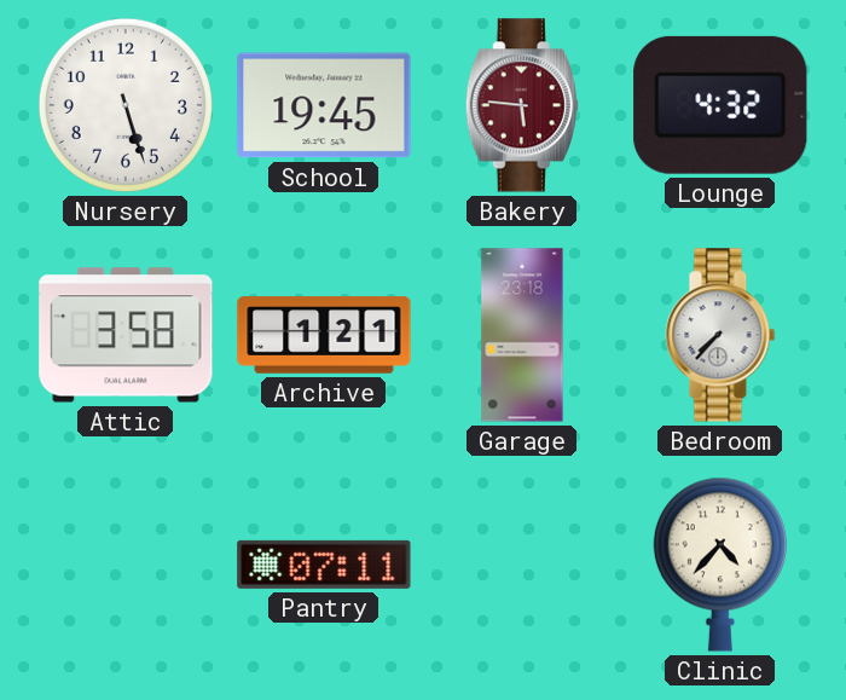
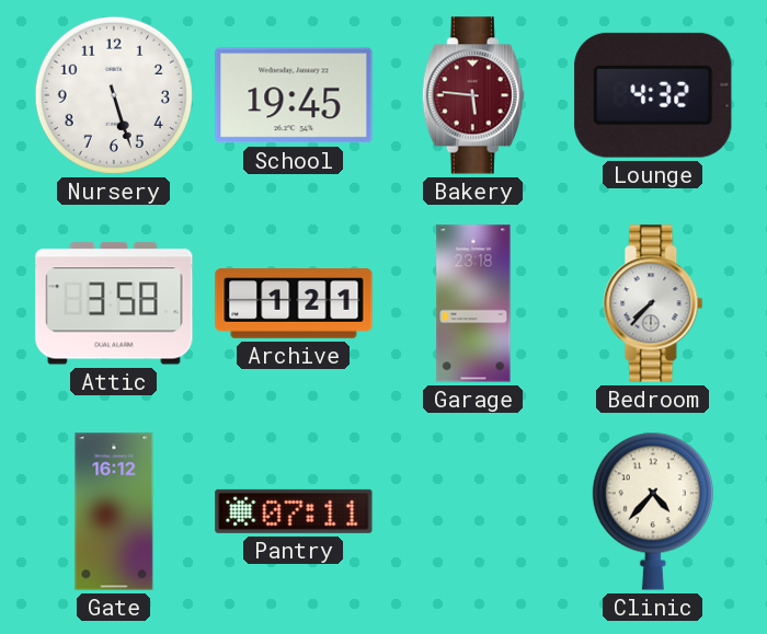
Gate: none -> 16:12
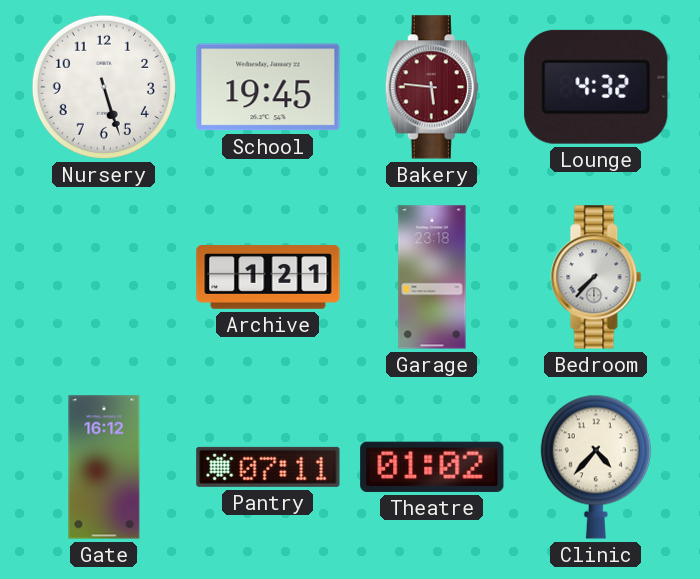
Attic: 3:58 -> none
Theatre: none -> 01:02
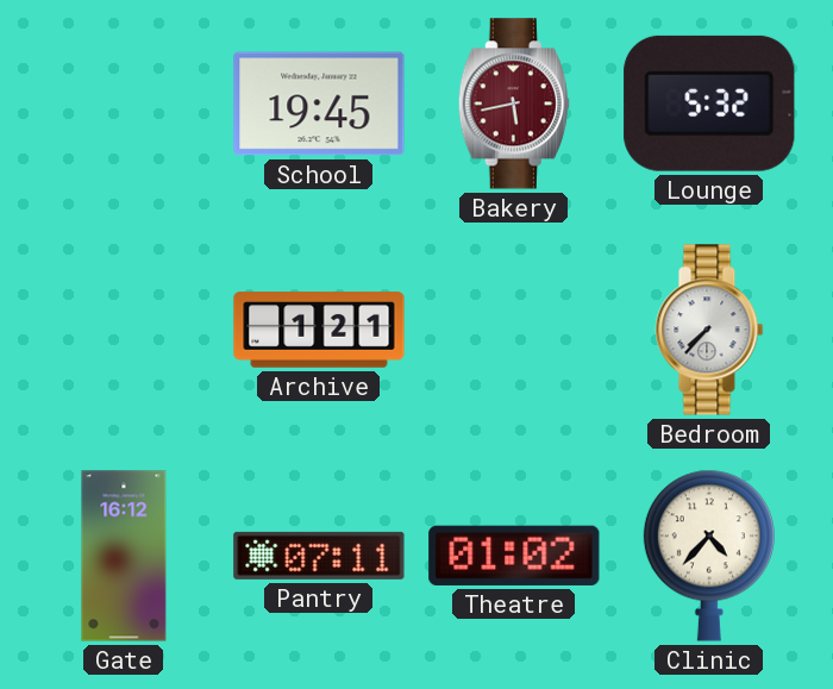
Nursery: 5:27 -> none
Bakery: 5:46 -> 5:43
Lounge: 4:32 -> 5:32
Garage: 23:18 -> none
